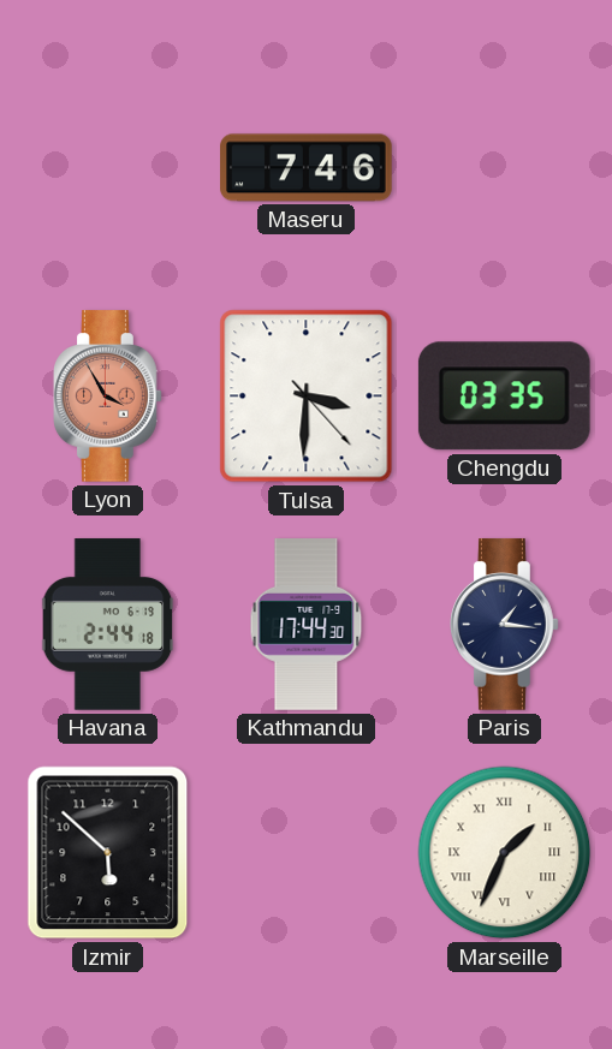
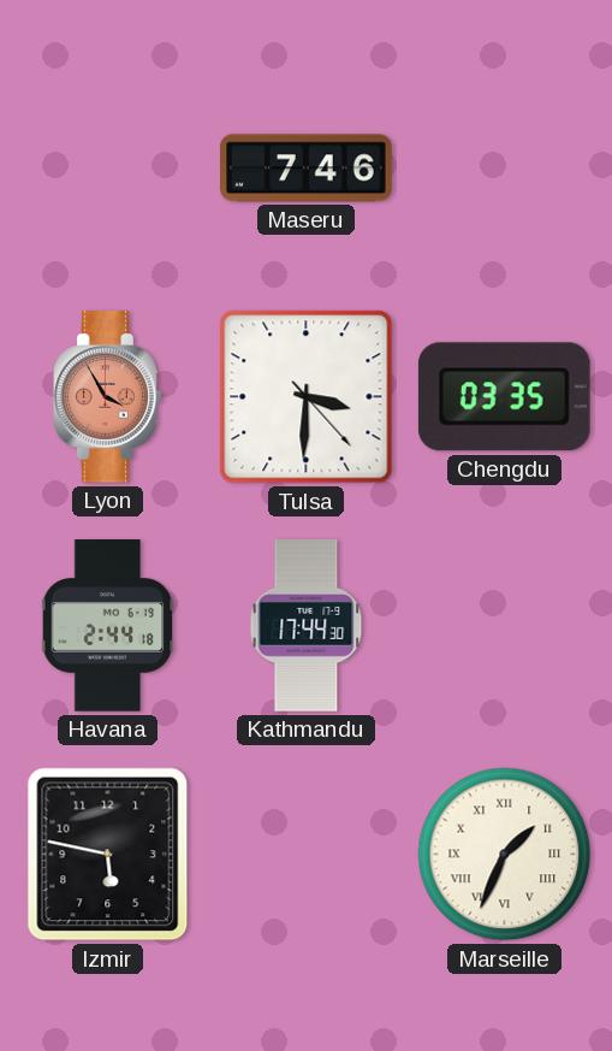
Paris: 1:16 -> none
Izmir: 5:52 -> 5:47
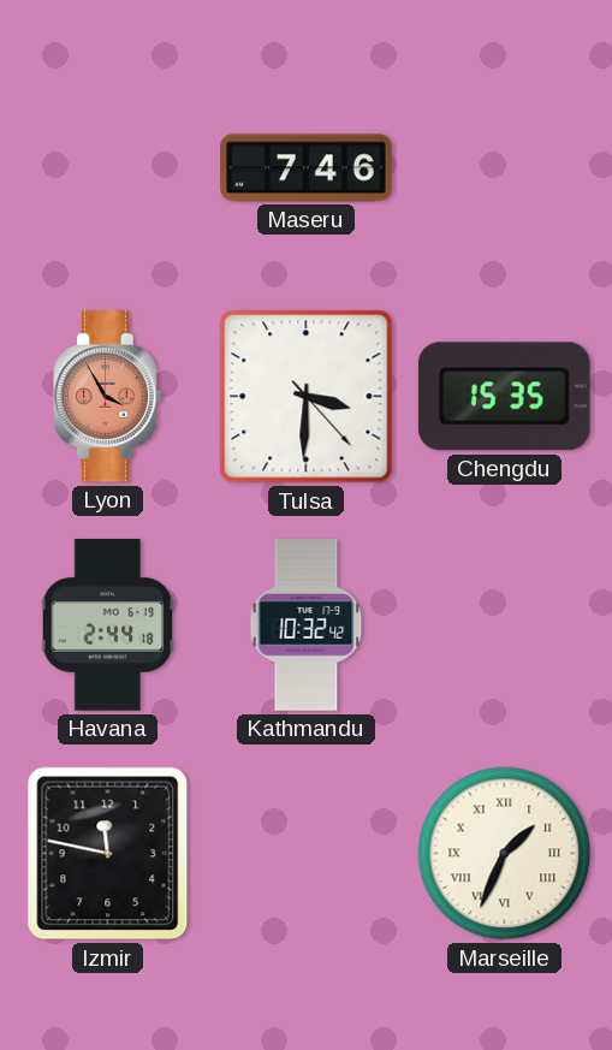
Chengdu: 03:35 -> 15:35
Kathmandu: 17:44 -> 10:32
Izmir: 5:47 -> 11:47
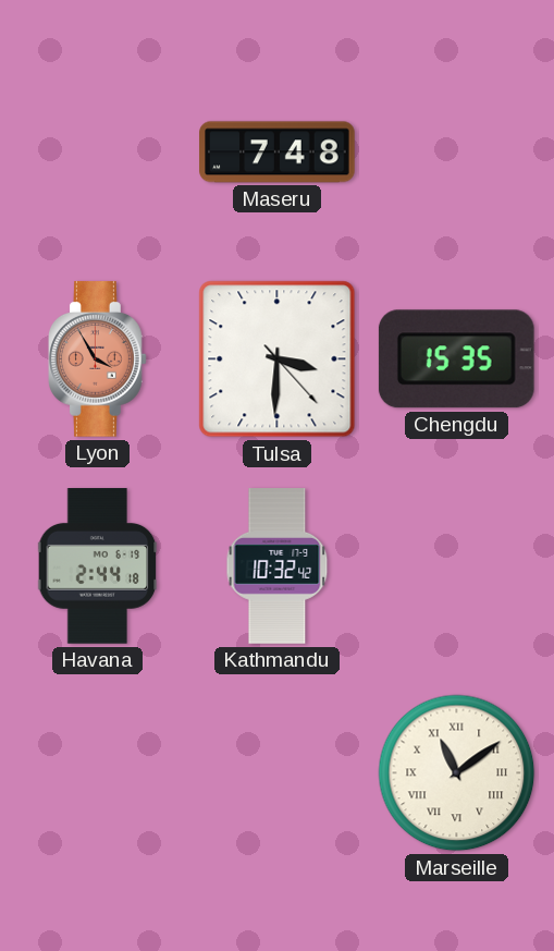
Maseru: 7:46 -> 7:48
Izmir: 11:47 -> none
Marseille: 1:34 -> 11:09
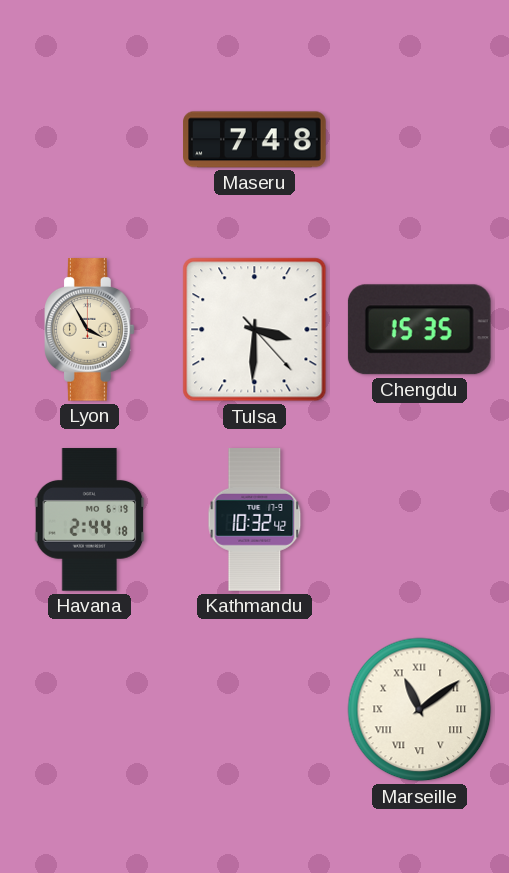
Lyon dial: salmon -> cream
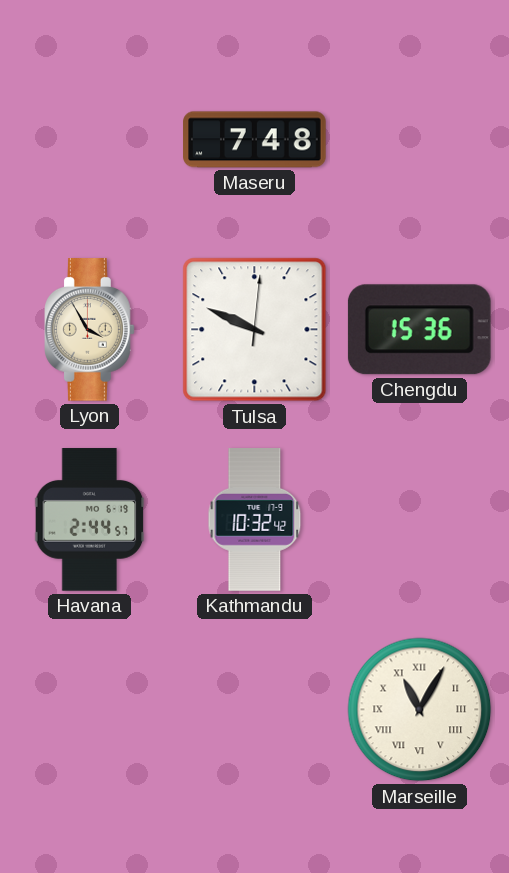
Tulsa: 3:30 -> 9:49
Chengdu: 15:35 -> 15:36
Havana: 2:44:18 -> 2:44:57
Marseille: 11:09 -> 11:05
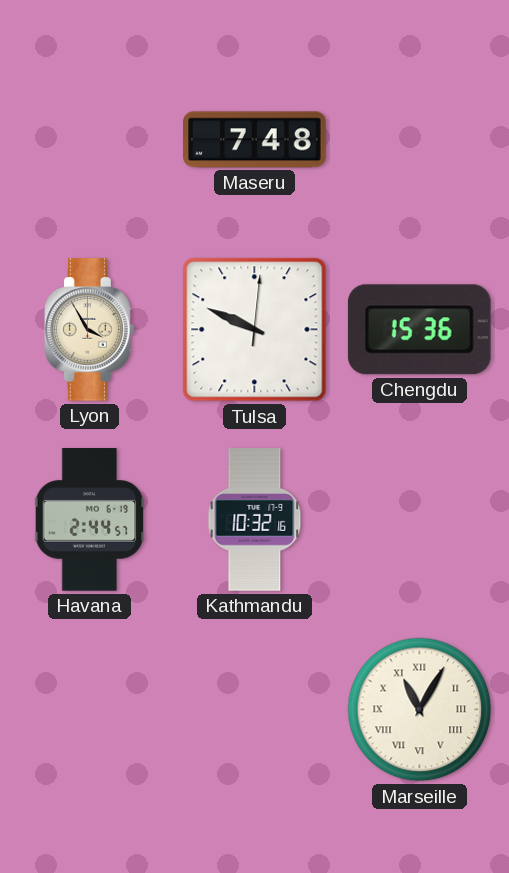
Kathmandu: 10:32:42 -> 10:32:16
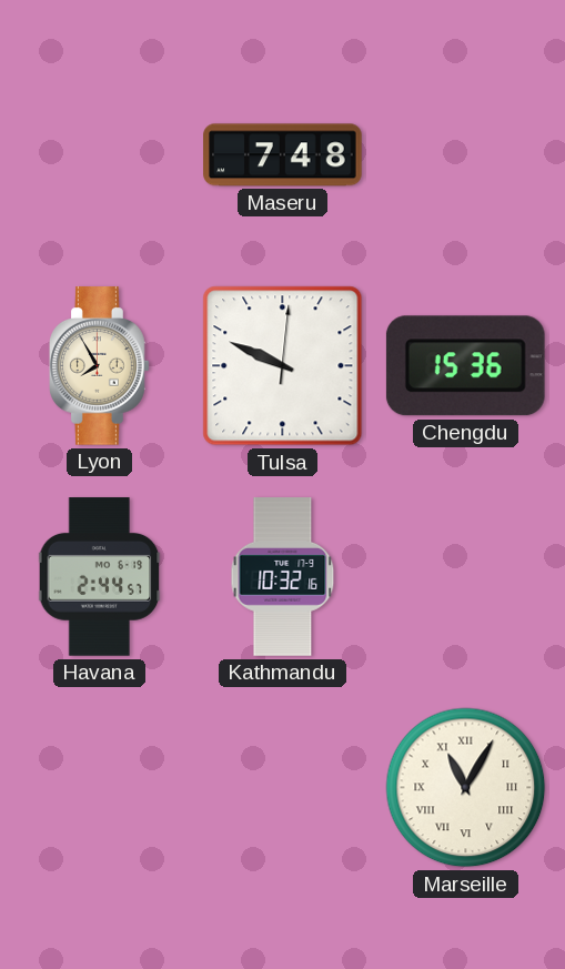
Lyon: 3:55 -> 7:55
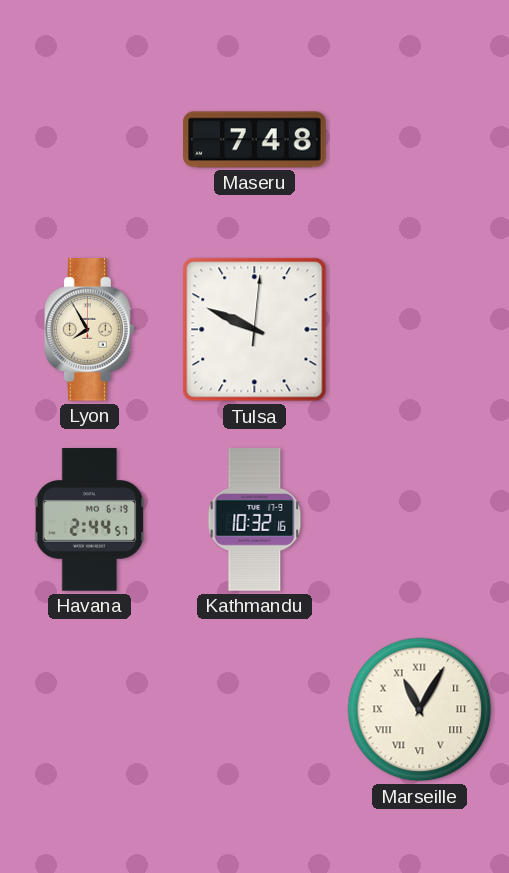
Chengdu: 15:36 -> none
